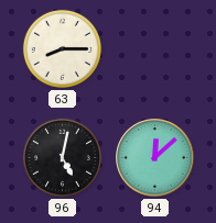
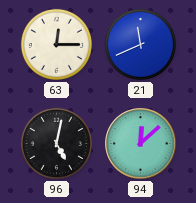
63: 8:15 -> 12:15
21: none -> 11:41
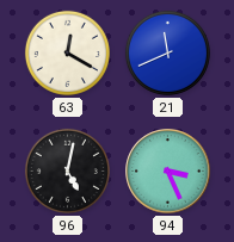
63: 12:15 -> 12:20
94: 12:08 -> 3:26
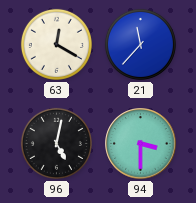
21: 11:41 -> 11:37
94: 3:26 -> 3:30
